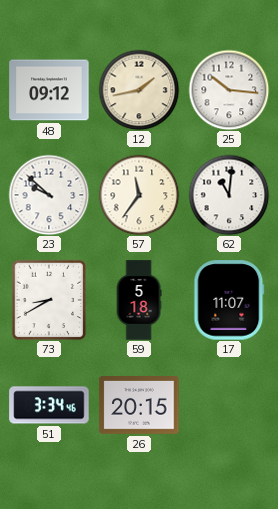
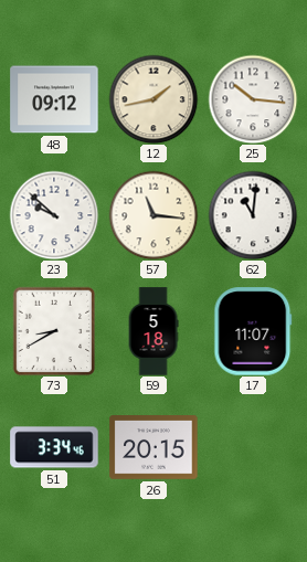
57: 11:36 -> 11:16
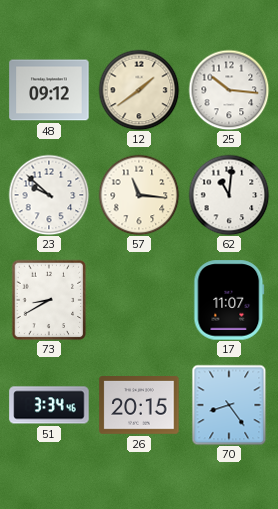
12: 1:43 -> 1:39
59: 5:18 -> none
70: none -> 8:24
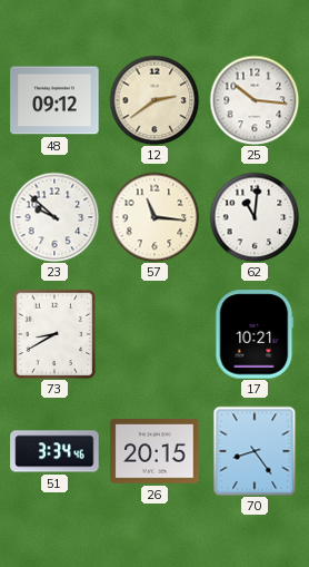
12: 1:39 -> 2:39
17: 11:07 -> 10:21
